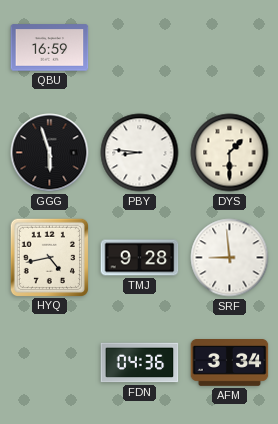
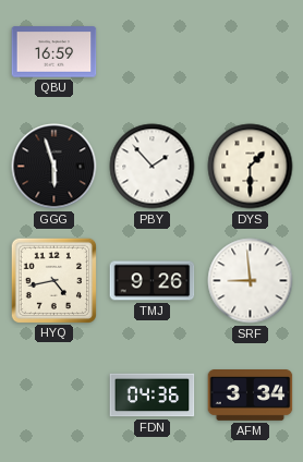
PBY: 8:46 -> 1:53
TMJ: 9:28 -> 9:26
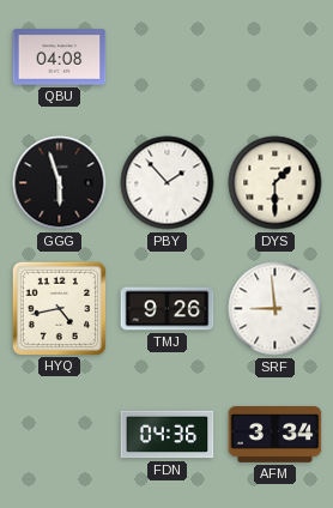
QBU: 16:59 -> 04:08
